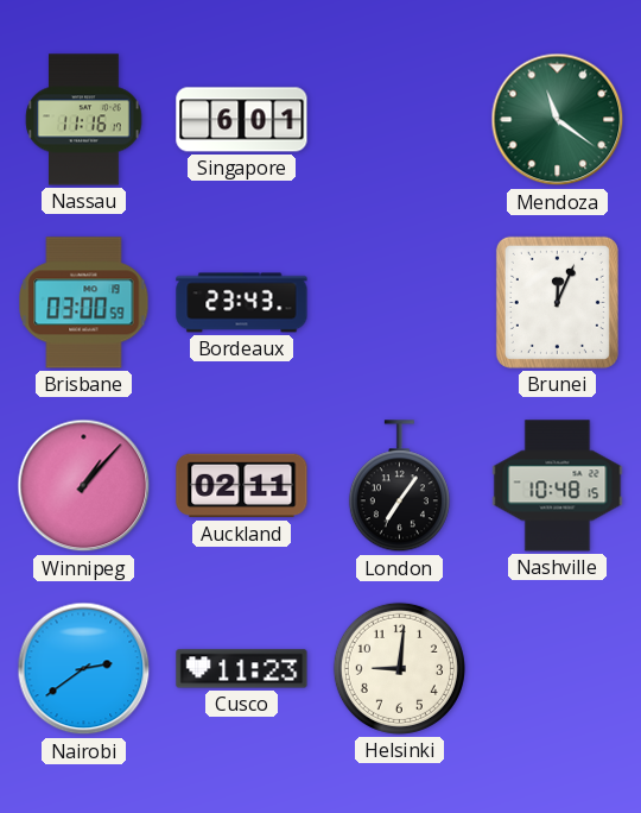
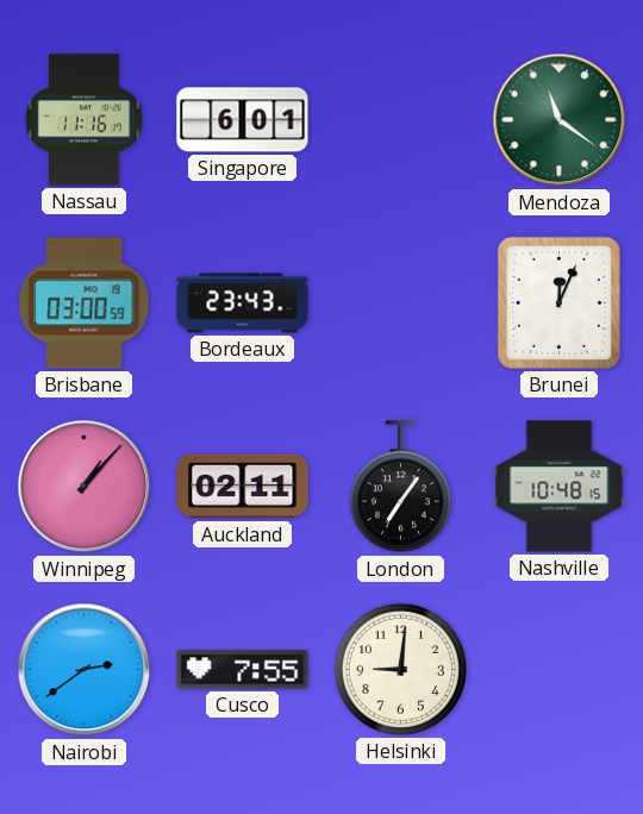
Cusco: 11:23 -> 7:55
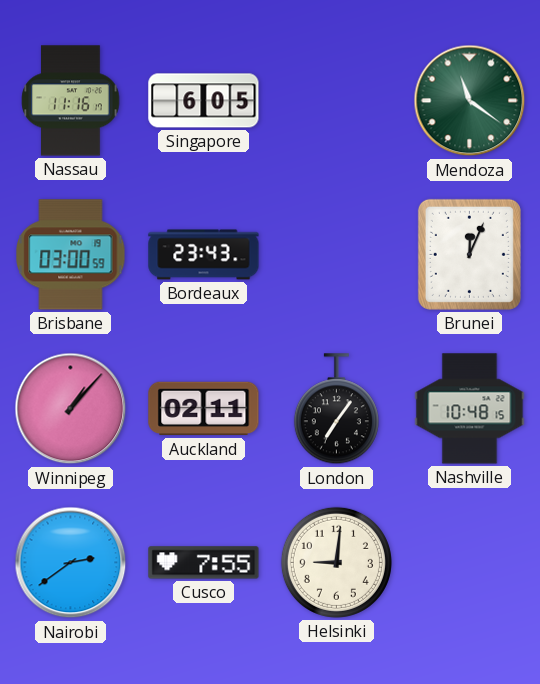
Singapore: 6:01 -> 6:05
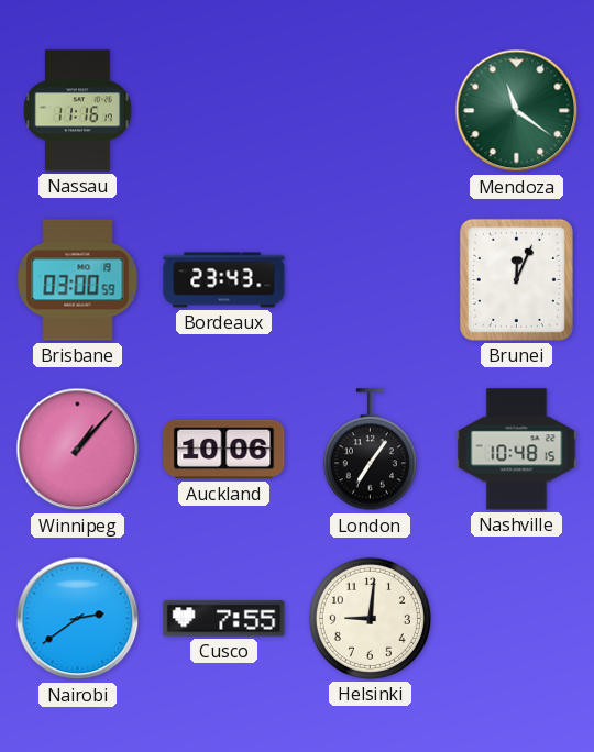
Singapore: 6:05 -> none
Auckland: 02:11 -> 10:06
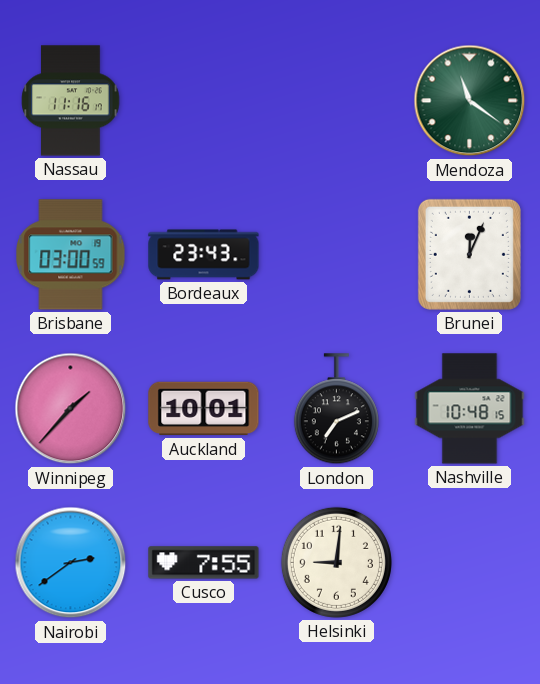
Winnipeg: 1:07 -> 1:37
Auckland: 10:06 -> 10:01
London: 7:06 -> 7:11
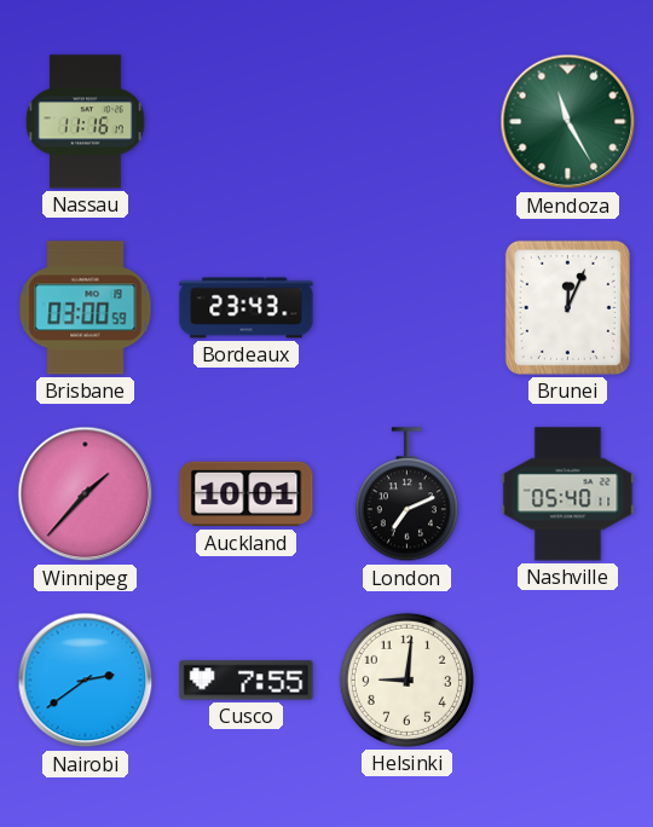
Mendoza: 11:21 -> 11:25
Nashville: 10:48 -> 05:40
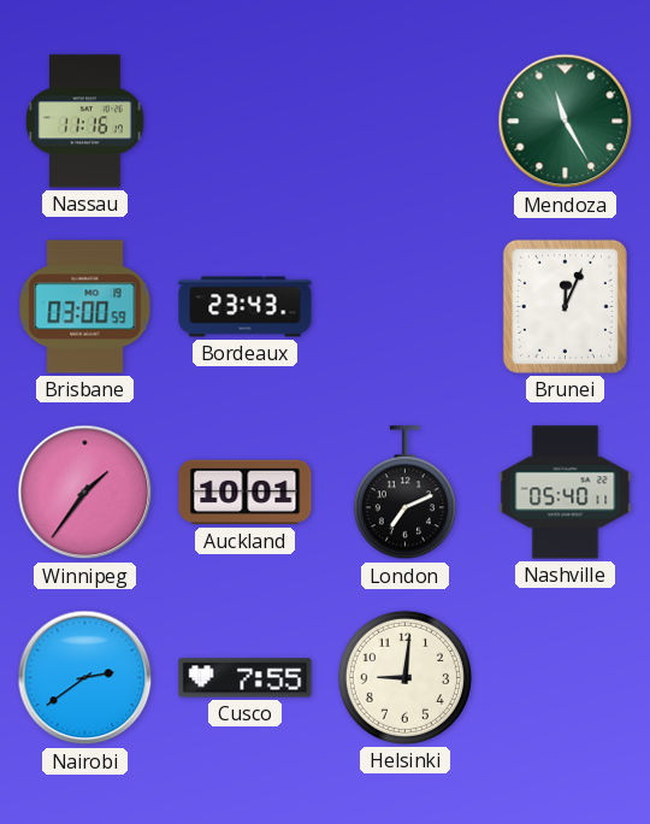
Winnipeg: 1:37 -> 1:36
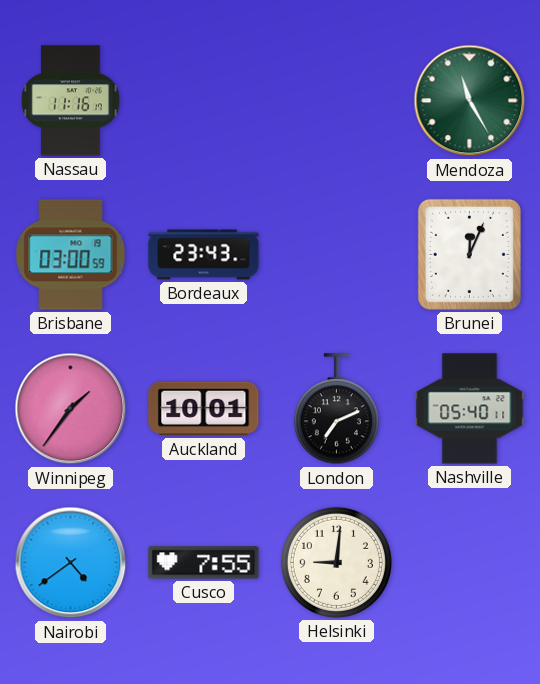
Nairobi: 2:39 -> 4:39
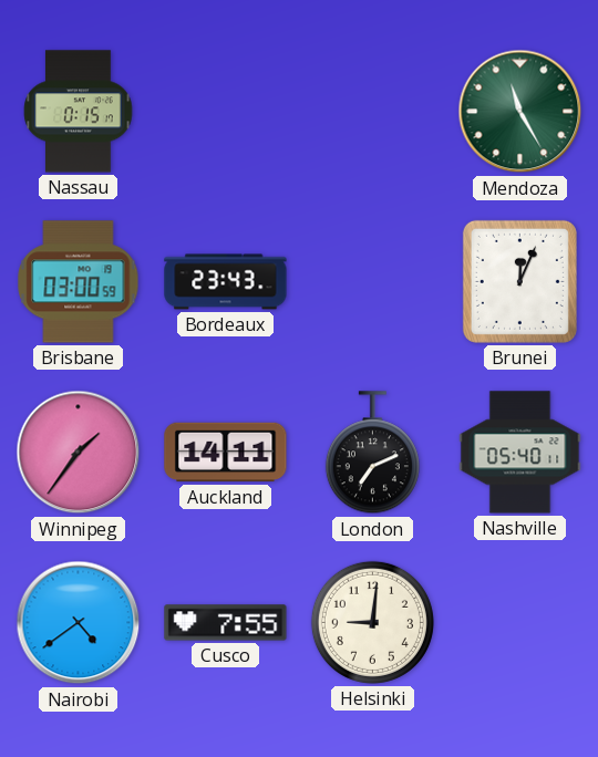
Nassau: 11:16 -> 0:15
Auckland: 10:01 -> 14:11
